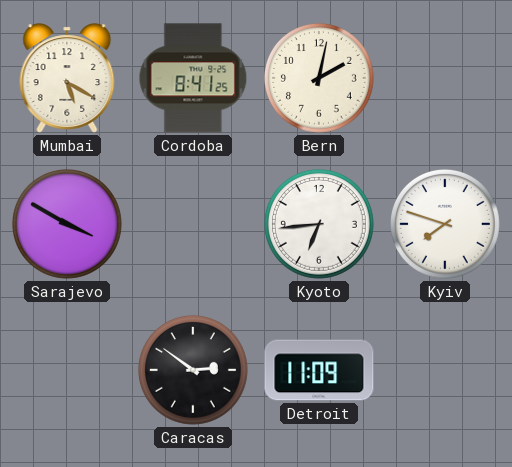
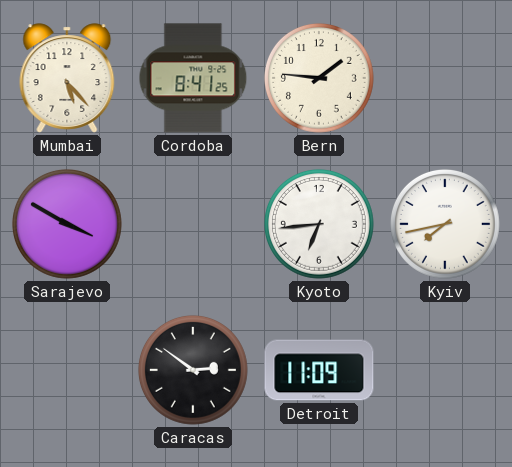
Mumbai: 5:20 -> 5:23
Bern: 2:02 -> 1:46
Kyiv: 7:48 -> 7:43
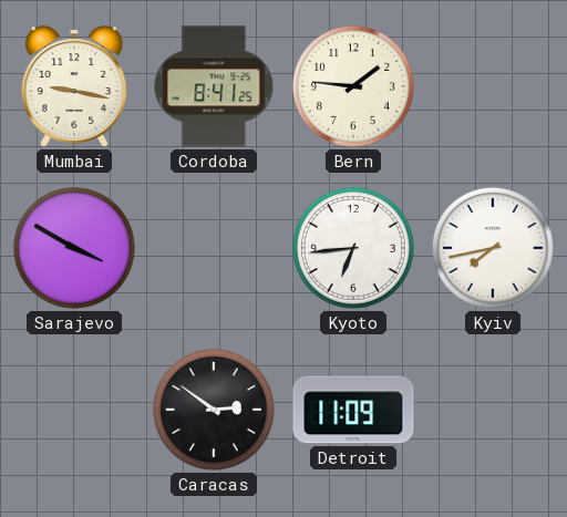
Mumbai: 5:23 -> 9:17
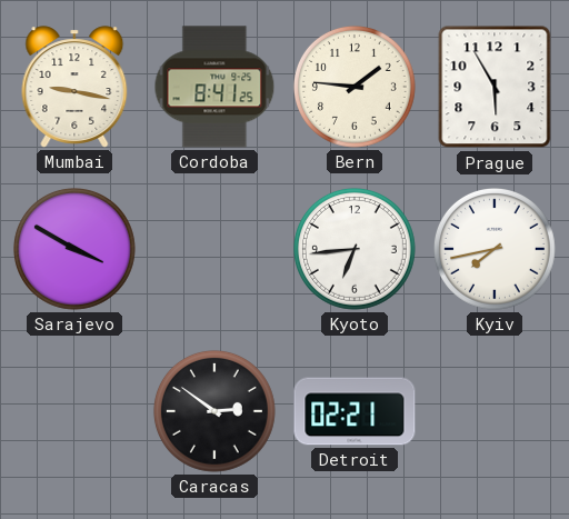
Prague: none -> 5:55
Detroit: 11:09 -> 02:21
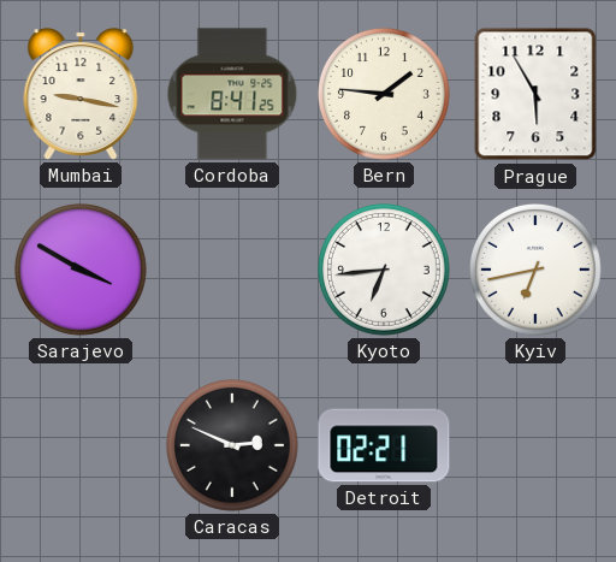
Kyiv: 7:43 -> 6:43
Caracas: 2:51 -> 2:49
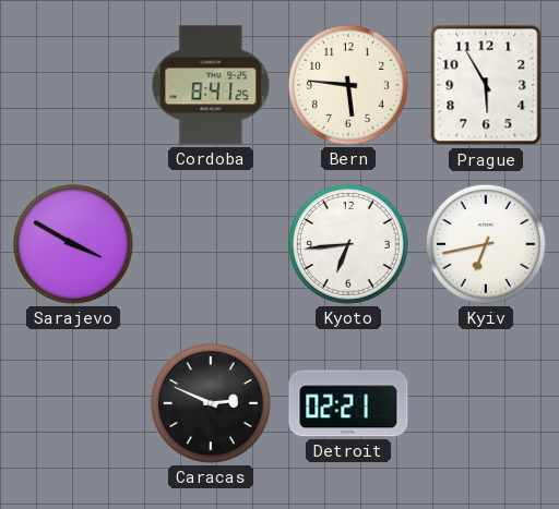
Mumbai: 9:17 -> none
Bern: 1:46 -> 5:46
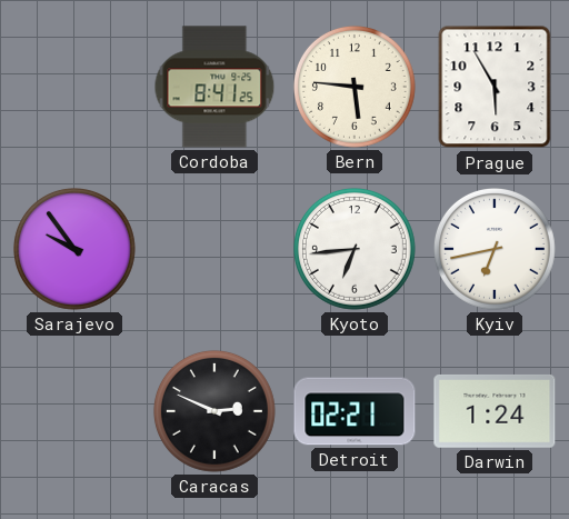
Sarajevo: 3:50 -> 9:54
Darwin: none -> 1:24
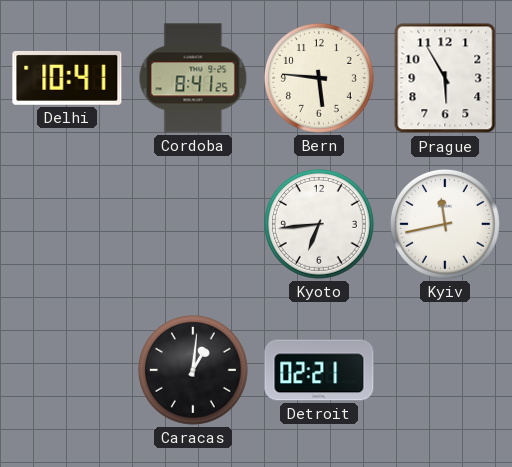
Delhi: none -> 10:41
Sarajevo: 9:54 -> none
Kyiv: 6:43 -> 11:43
Caracas: 2:49 -> 1:01
Darwin: 1:24 -> none
